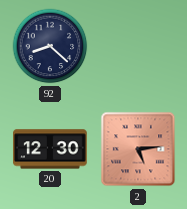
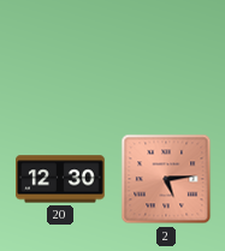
92: 8:22 -> none
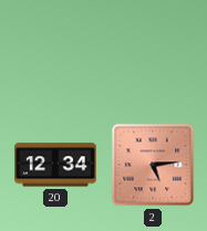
20: 12:30 -> 12:34
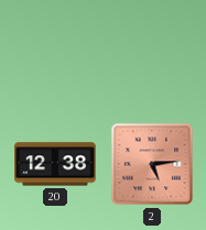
20: 12:34 -> 12:38
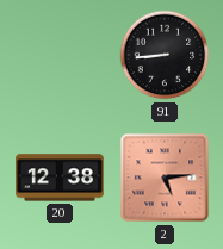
91: none -> 8:44
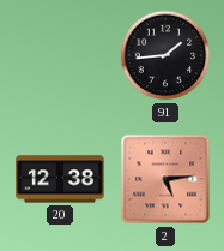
91: 8:44 -> 1:44
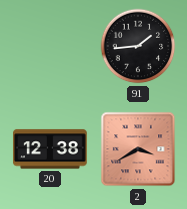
2: 5:14 -> 3:40
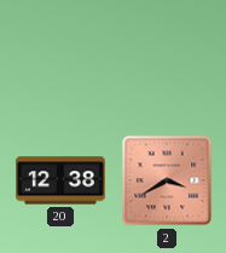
91: 1:44 -> none
